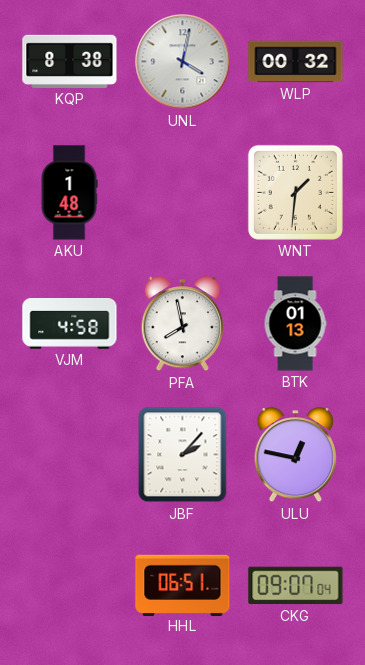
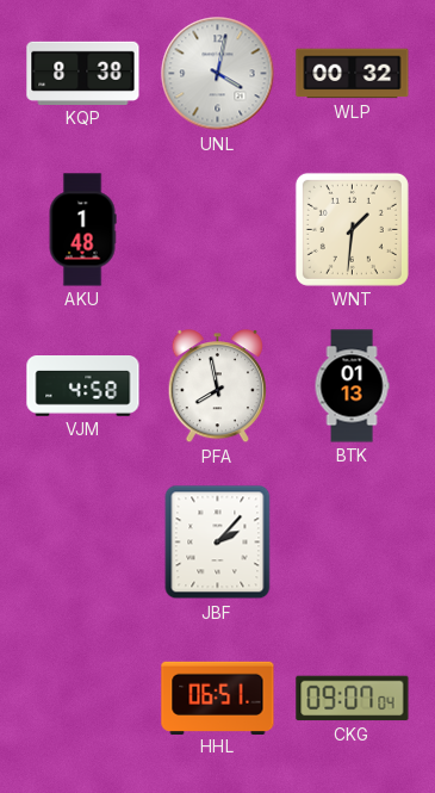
ULU: 12:47 -> none
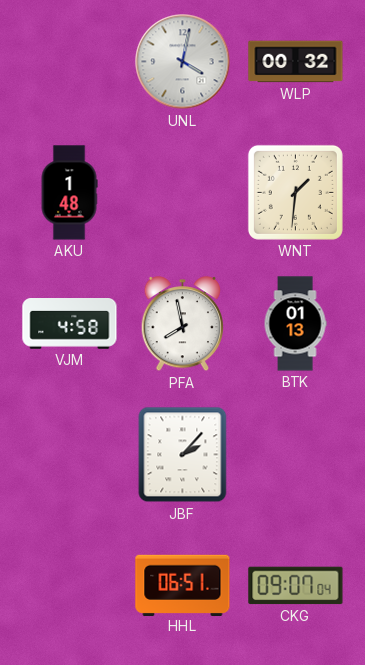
KQP: 8:38 -> none
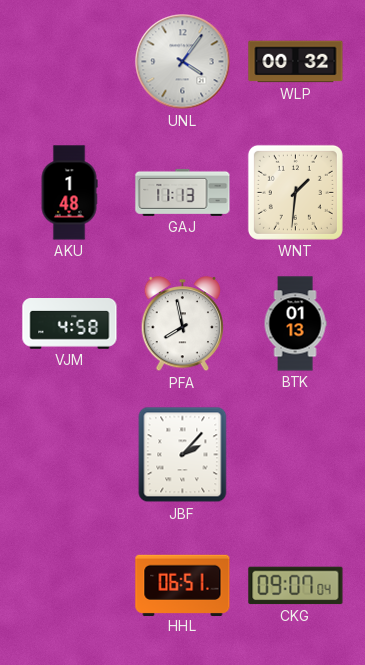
UNL: 4:02 -> 4:06
GAJ: none -> 11:13
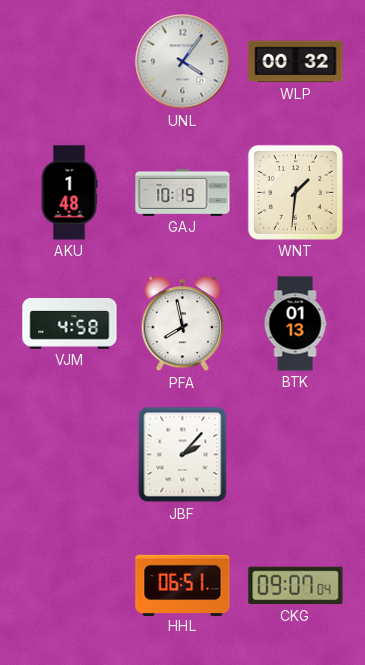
GAJ: 11:13 -> 10:19
